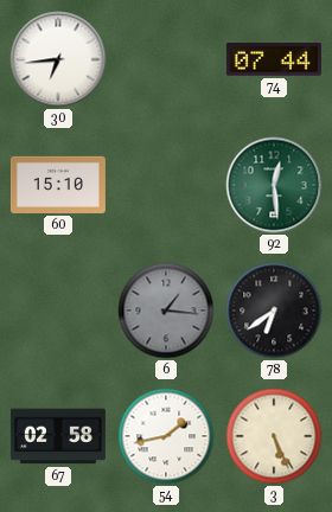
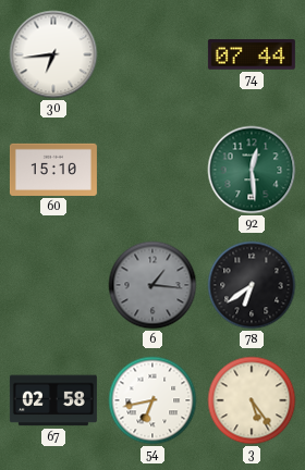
54: 1:43 -> 6:43
3: 5:26 -> 5:24
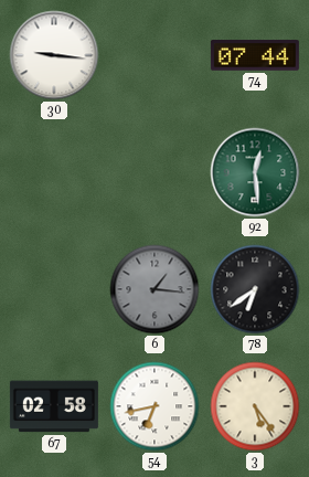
30: 6:44 -> 9:16
60: 15:10 -> none
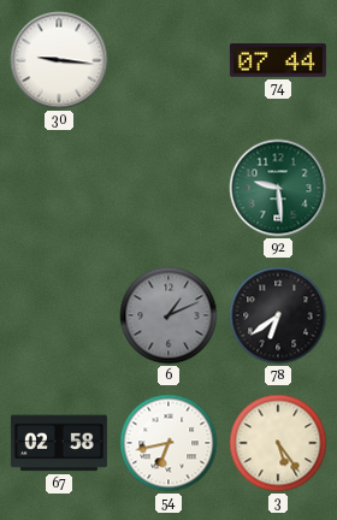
92: 12:29 -> 9:29
6: 1:16 -> 1:11
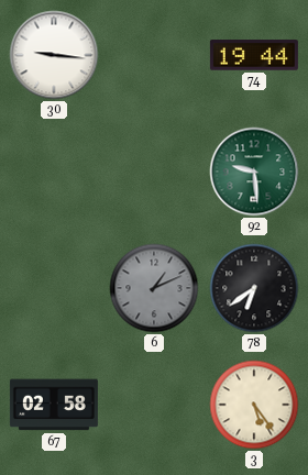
74: 07:44 -> 19:44
54: 6:43 -> none
